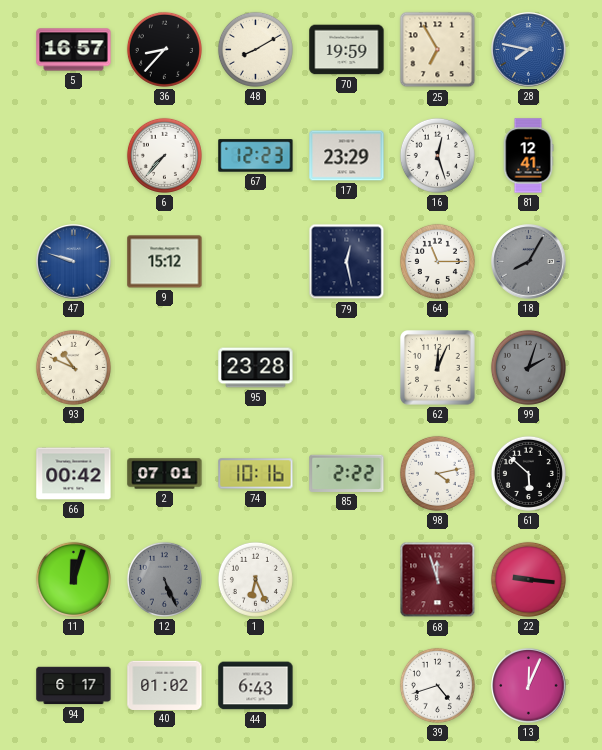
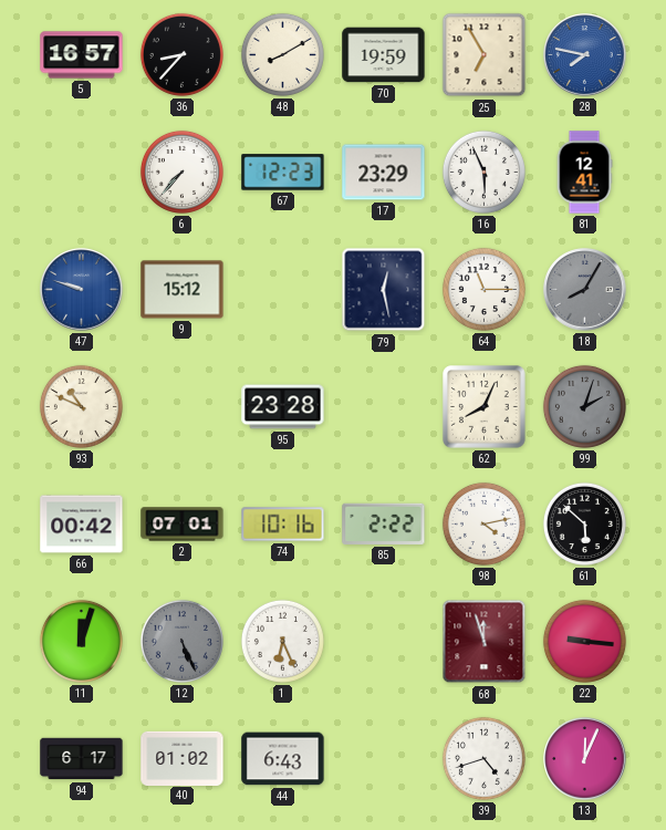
16: 12:27 -> 5:56
62: 12:04 -> 8:04
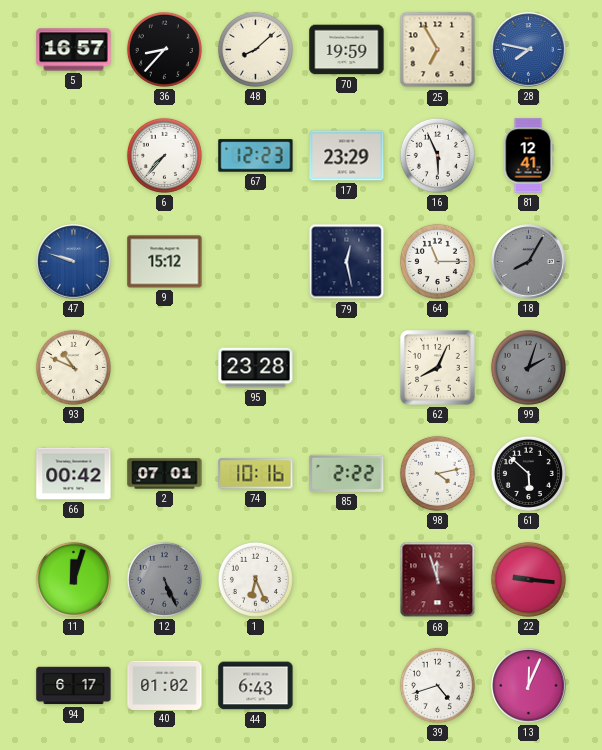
48: 8:10 -> 8:08
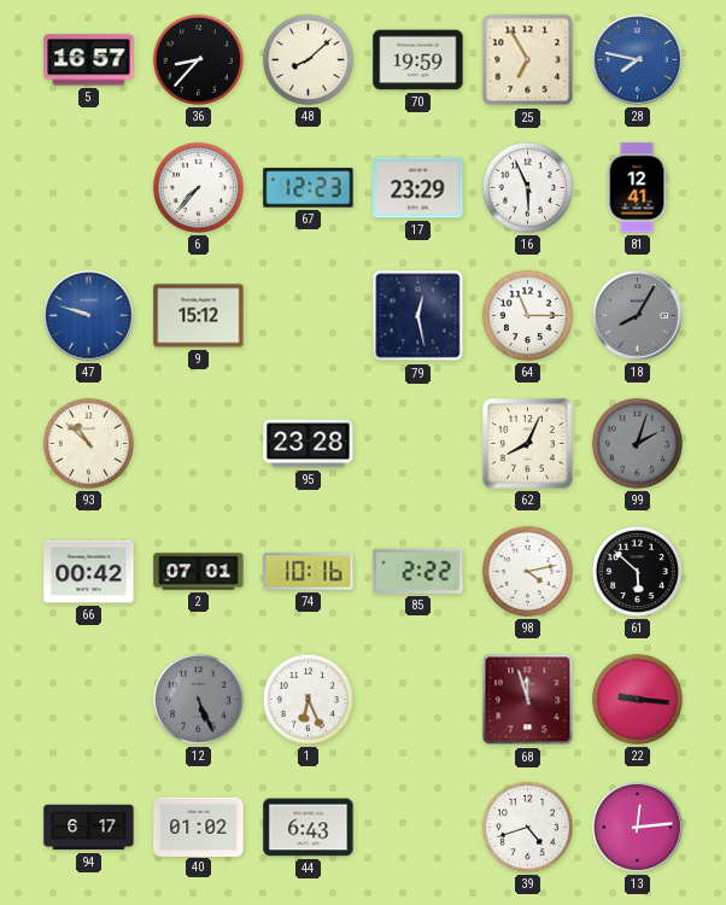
93: 10:49 -> 10:52
11: 12:03 -> none
13: 12:04 -> 12:14
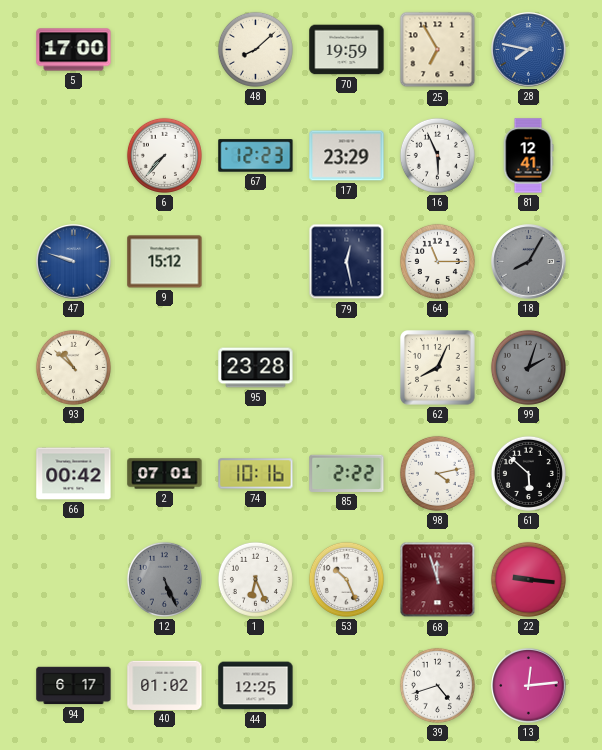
5: 16:57 -> 17:00
36: 8:37 -> none
53: none -> 10:26
44: 6:43 -> 12:25
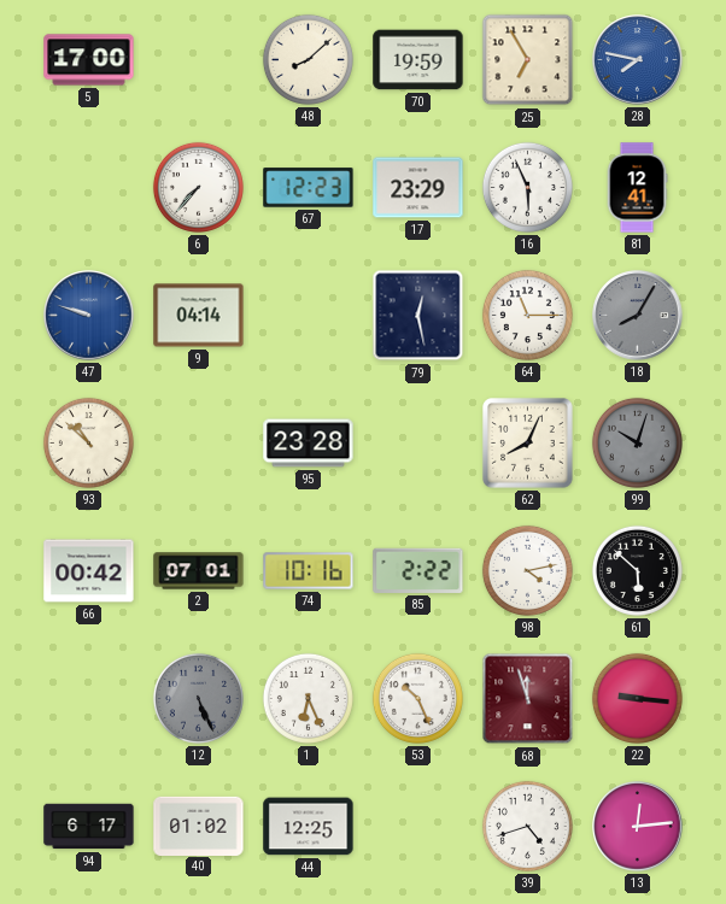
9: 15:12 -> 04:14
99: 2:03 -> 10:03
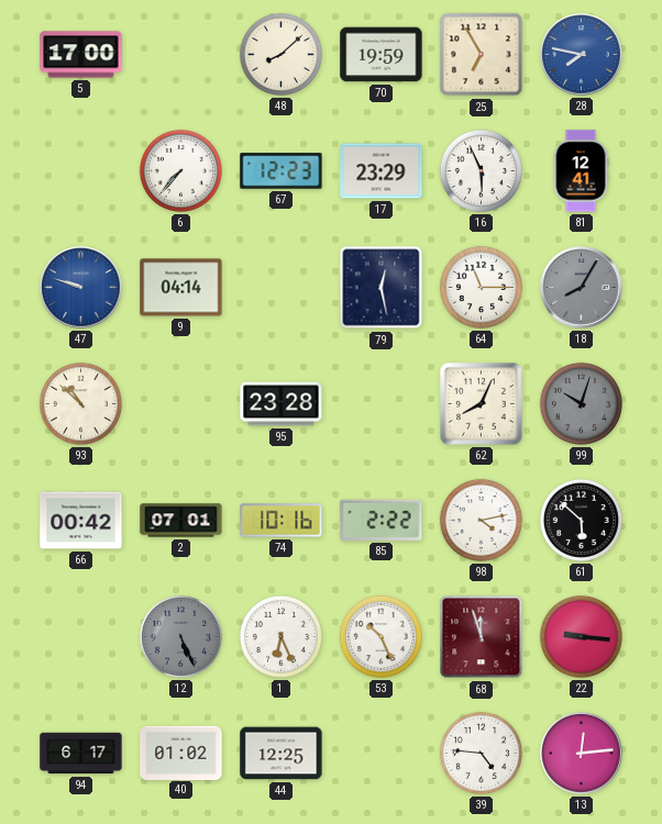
39: 4:42 -> 4:46
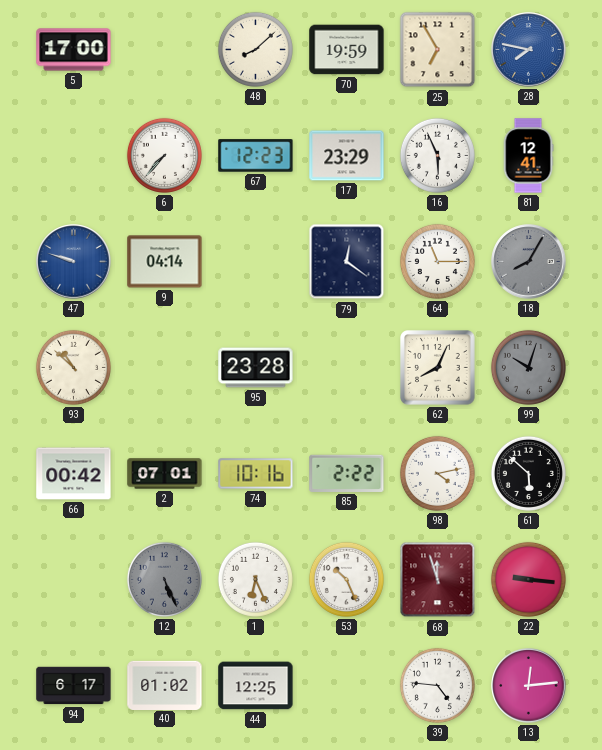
79: 12:28 -> 12:21
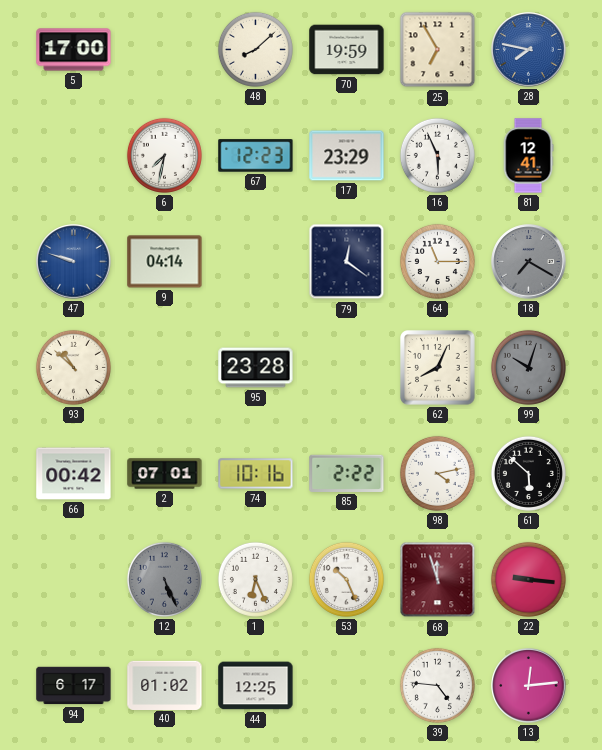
6: 7:37 -> 7:32
18: 8:05 -> 7:20
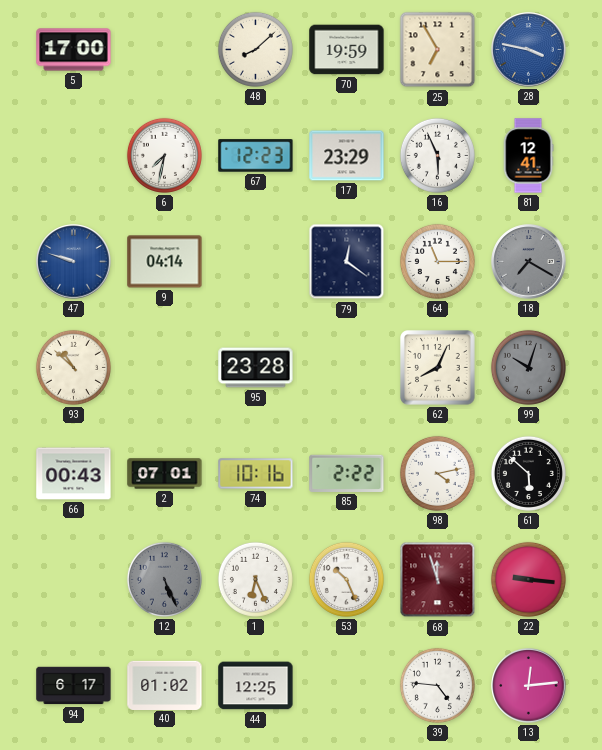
28: 7:47 -> 3:47
66: 00:42 -> 00:43
